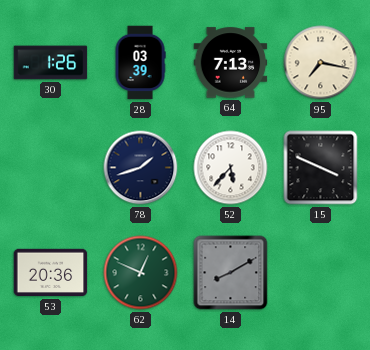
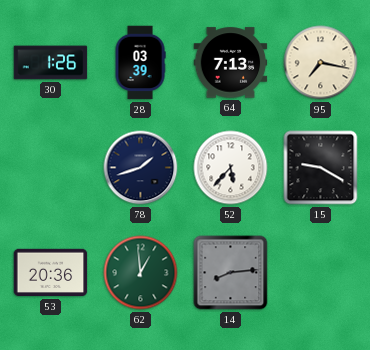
15: 3:49 -> 9:20
62: 12:49 -> 12:59
14: 8:10 -> 8:14
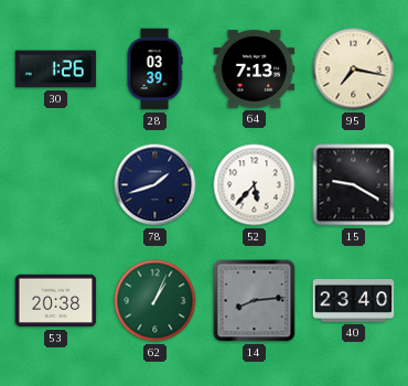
53: 20:36 -> 20:38
62: 12:59 -> 1:04
40: none -> 23:40
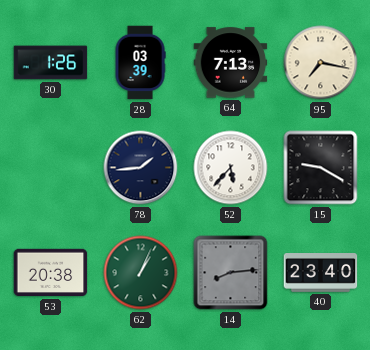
78: 1:42 -> 1:44
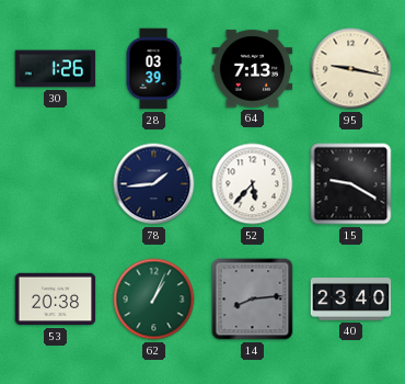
95: 7:17 -> 9:17
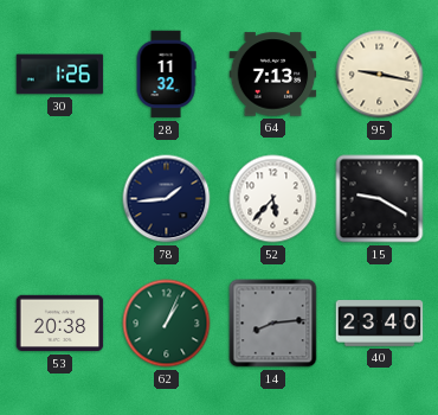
28: 03:39 -> 11:32
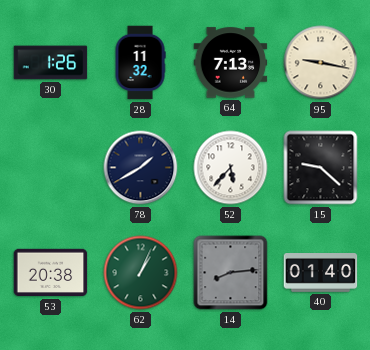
78: 1:44 -> 1:40
15: 9:20 -> 9:22
40: 23:40 -> 01:40
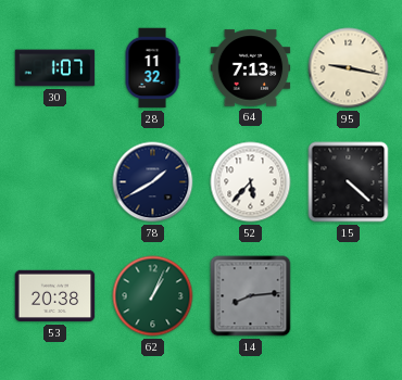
30: 1:26 -> 1:07
15: 9:22 -> 4:22
40: 01:40 -> none
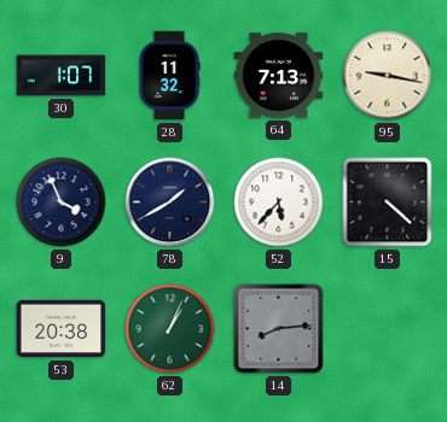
9: none -> 3:56
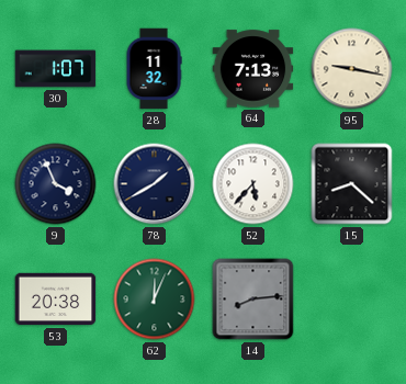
15: 4:22 -> 8:22
62: 1:04 -> 12:04
